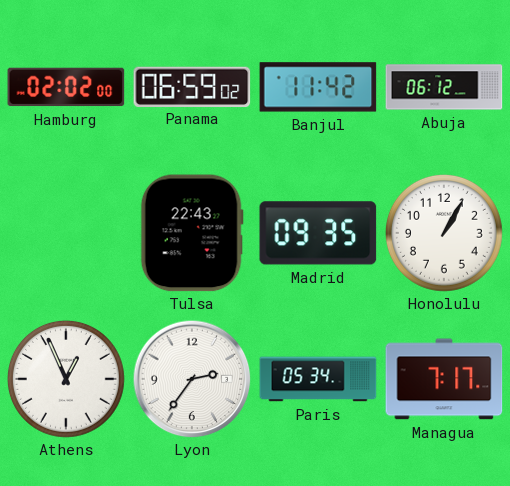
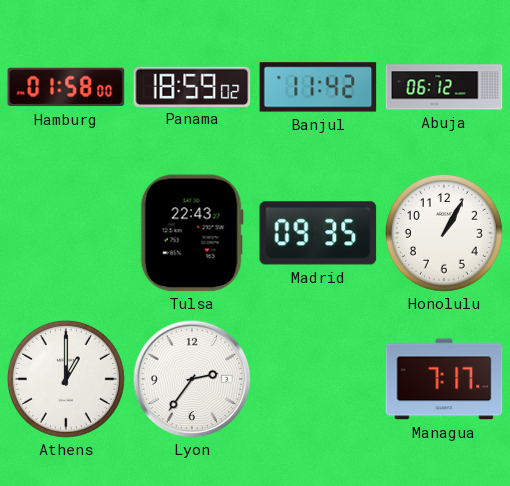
Hamburg: 02:02 -> 01:58
Panama: 06:59 -> 18:59
Athens: 12:56 -> 1:00
Paris: 05:34 -> none
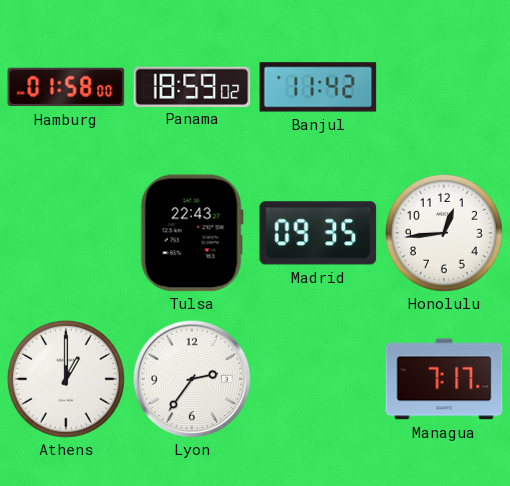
Abuja: 06:12 -> none
Honolulu: 1:05 -> 12:44
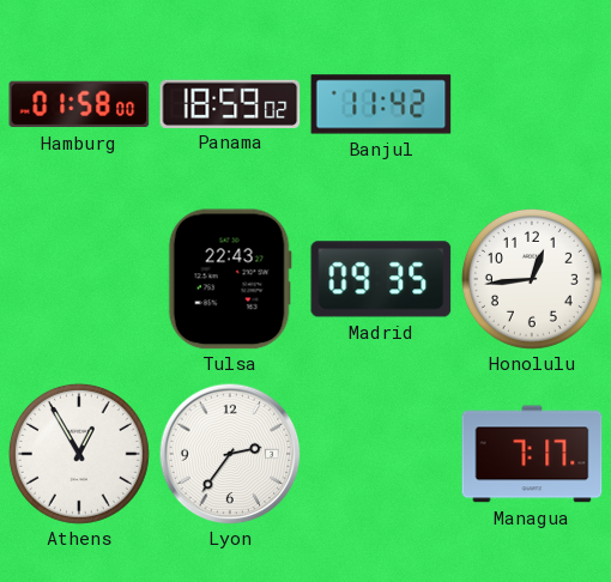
Athens: 1:00 -> 12:55
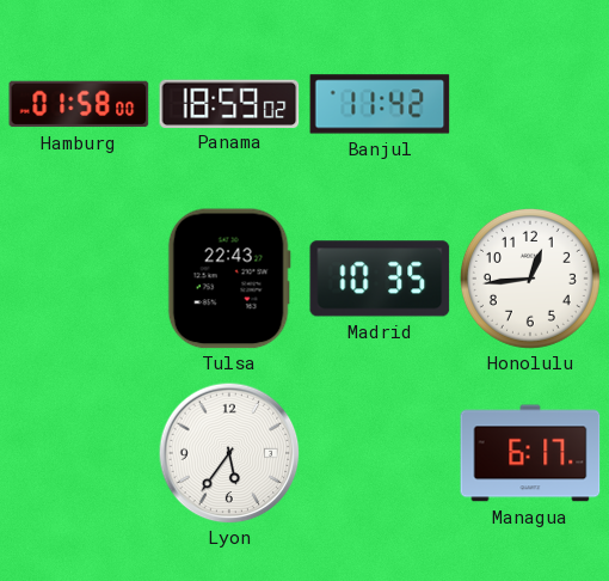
Madrid: 09:35 -> 10:35
Athens: 12:55 -> none
Lyon: 2:36 -> 5:36
Managua: 7:17 -> 6:17
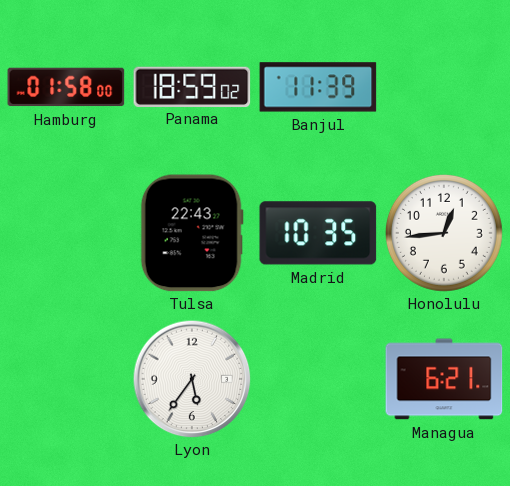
Banjul: 11:42 -> 11:39
Managua: 6:17 -> 6:21
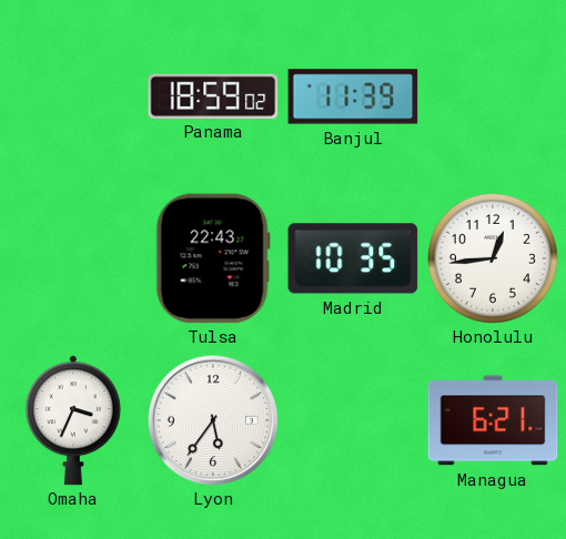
Hamburg: 01:58 -> none
Omaha: none -> 3:34
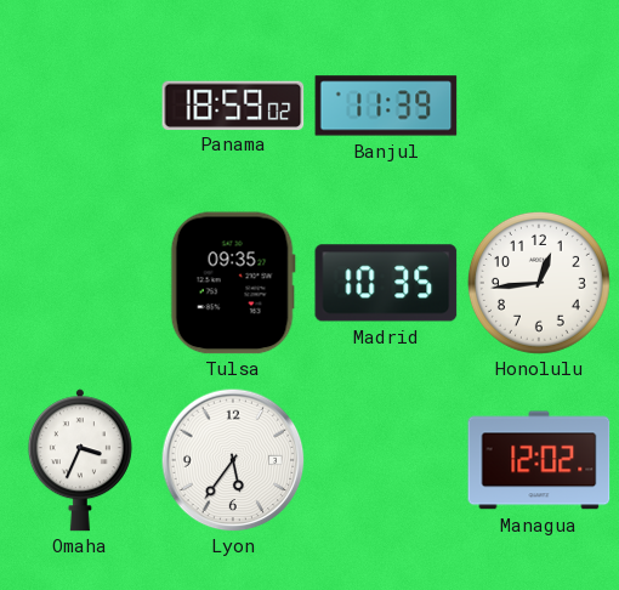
Tulsa: 22:43 -> 09:35
Managua: 6:21 -> 12:02
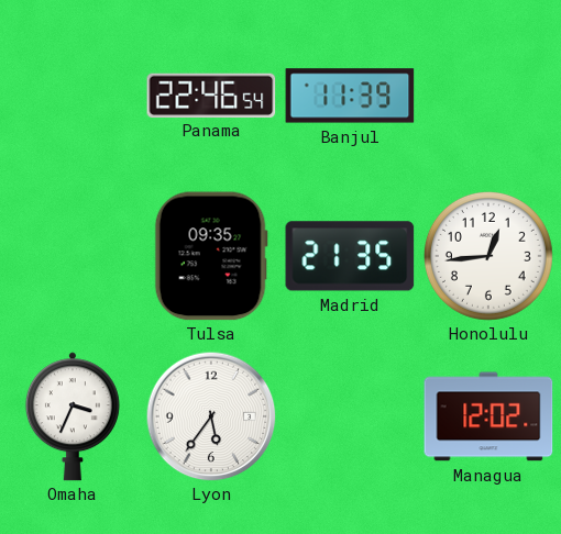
Panama: 18:59 -> 22:46
Madrid: 10:35 -> 21:35
